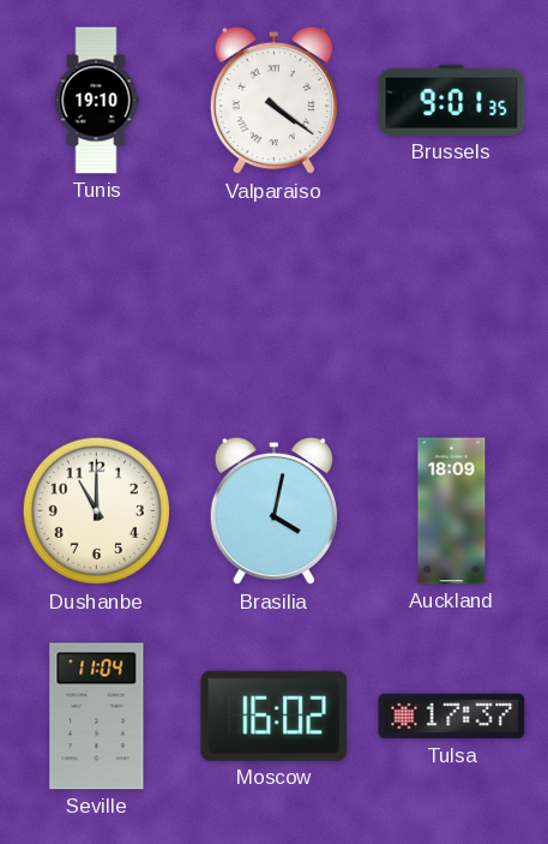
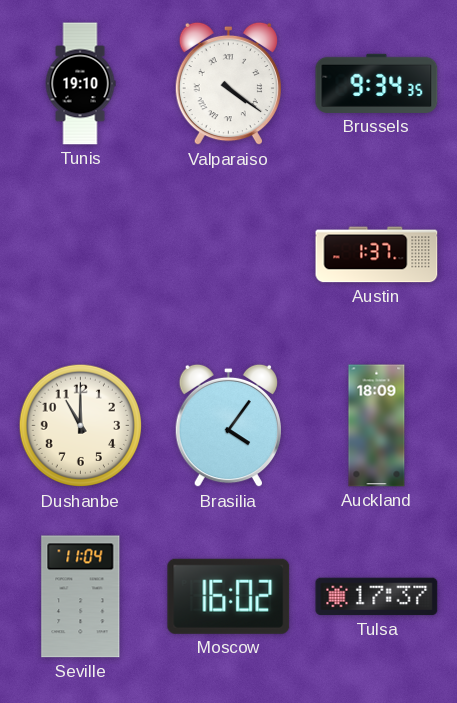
Brussels: 9:01 -> 9:34
Austin: none -> 1:37
Brasilia: 4:02 -> 4:06
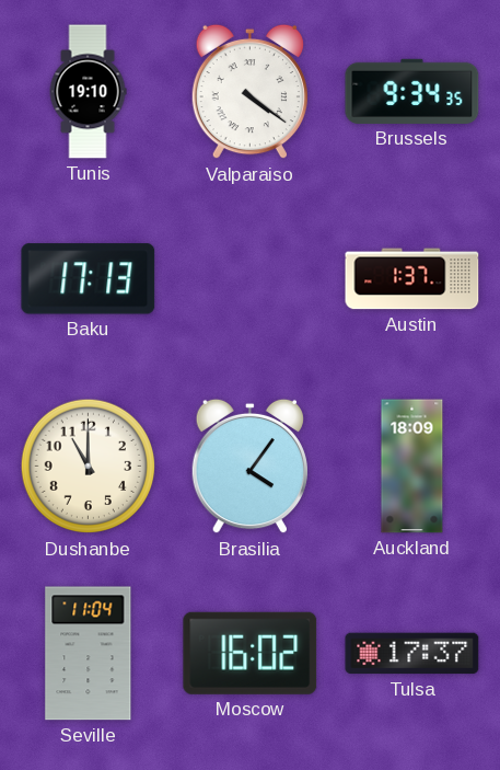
Baku: none -> 17:13
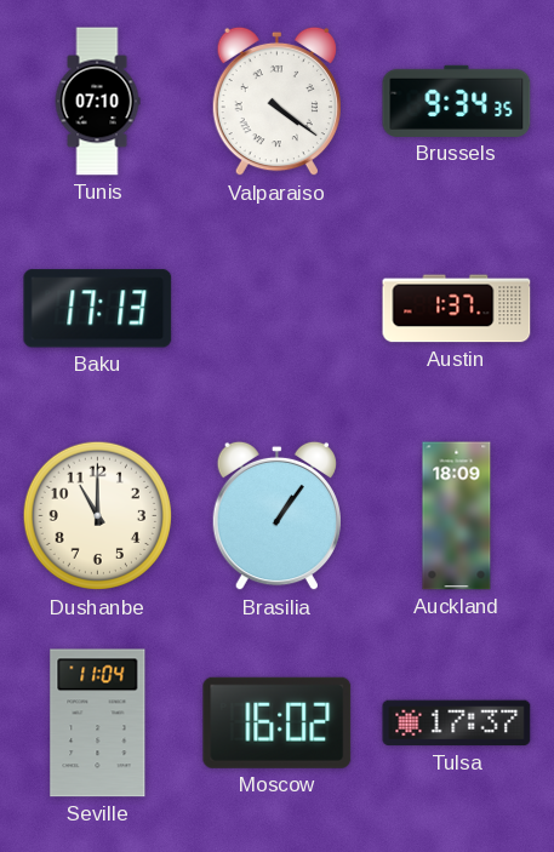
Tunis: 19:10 -> 07:10
Brasilia: 4:06 -> 1:06
